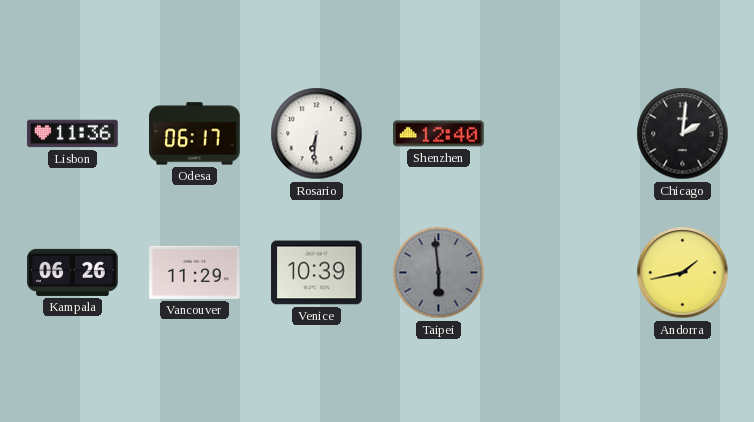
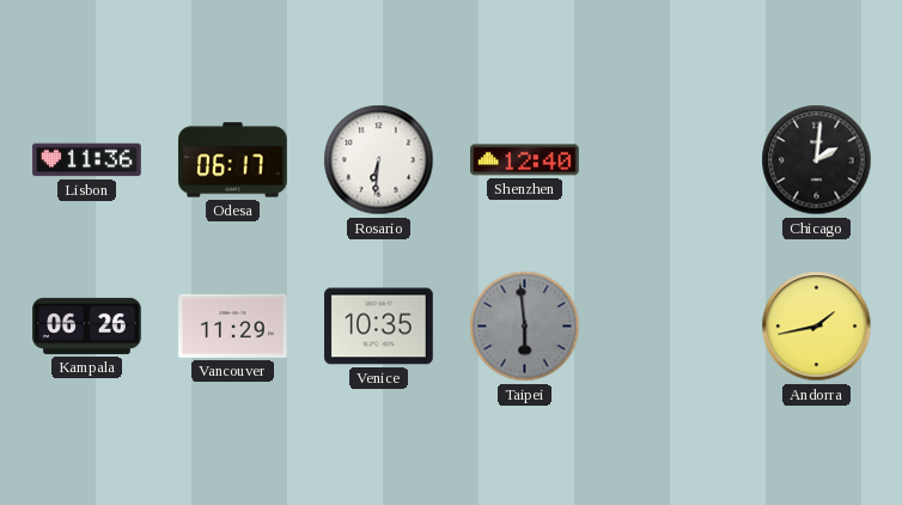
Venice: 10:39 -> 10:35
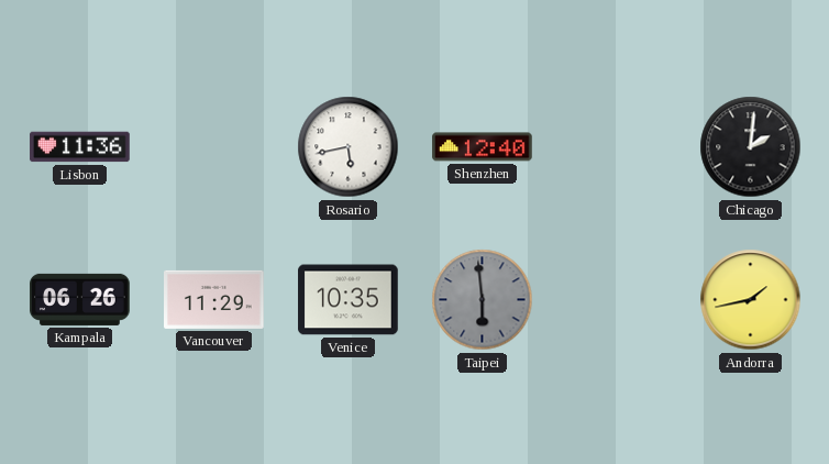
Odesa: 06:17 -> none
Rosario: 6:31 -> 5:43
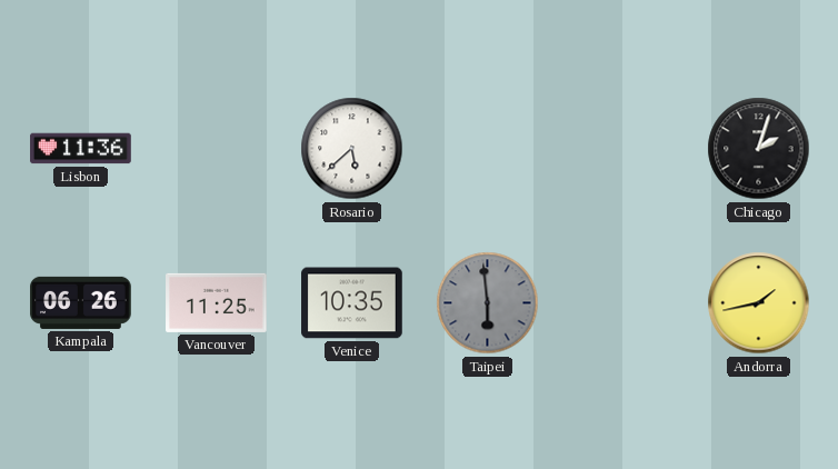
Rosario: 5:43 -> 5:38
Shenzhen: 12:40 -> none
Chicago: 2:01 -> 2:03
Vancouver: 11:29 -> 11:25
